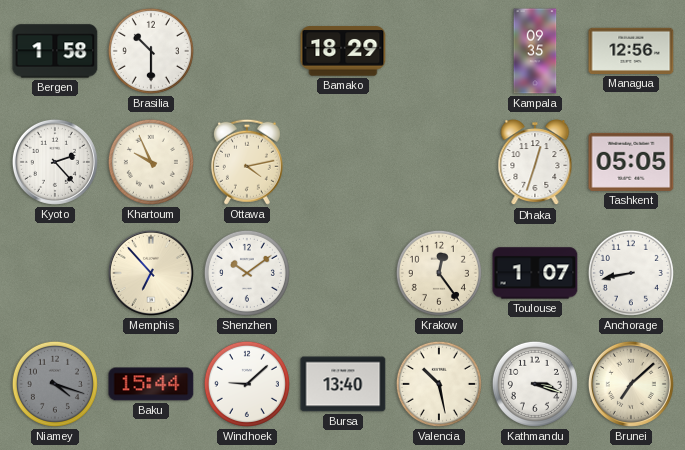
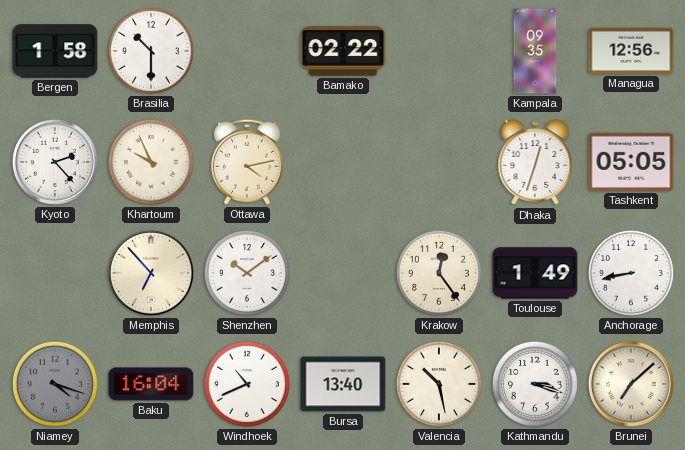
Bamako: 18:29 -> 02:22
Toulouse: 1:07 -> 1:49
Baku: 15:44 -> 16:04
Windhoek: 9:08 -> 10:41
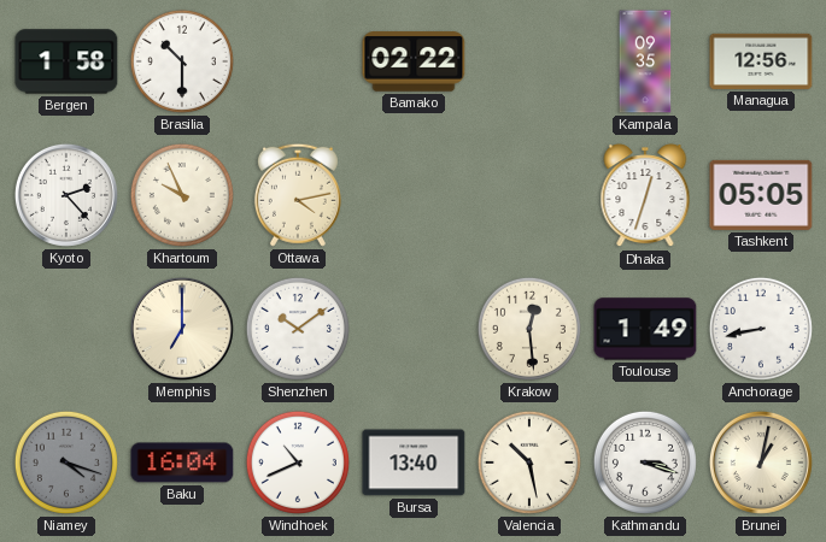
Memphis: 6:53 -> 7:00
Krakow: 12:24 -> 12:29
Brunei: 7:08 -> 1:02
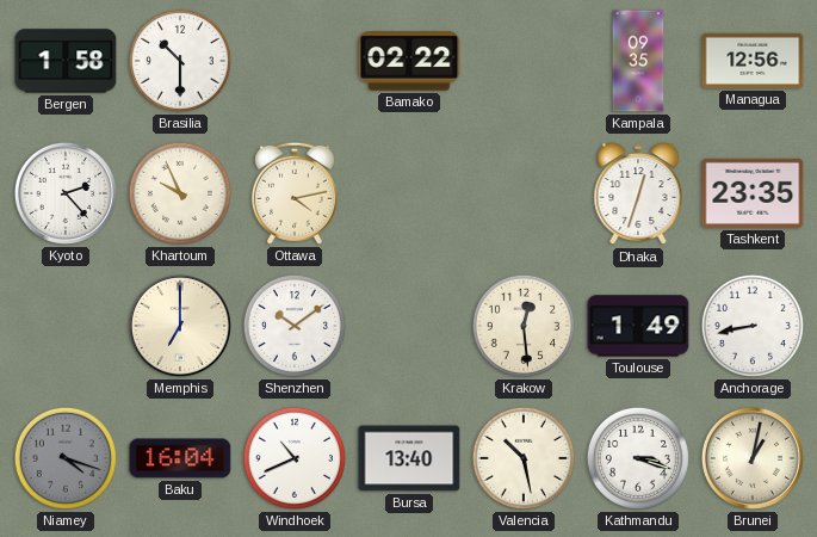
Tashkent: 05:05 -> 23:35
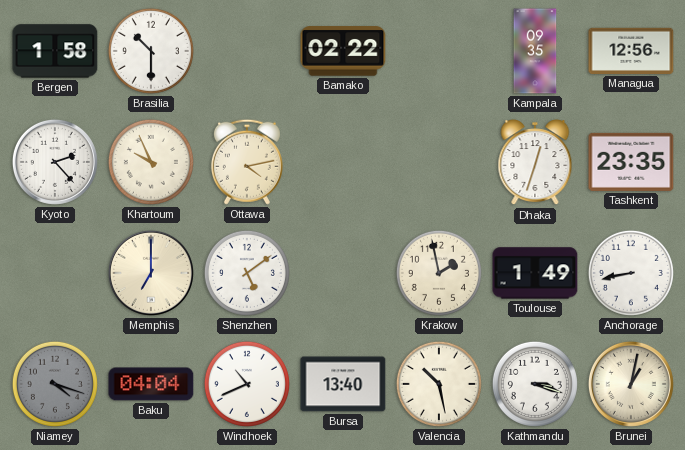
Shenzhen: 10:09 -> 5:09
Krakow: 12:29 -> 1:58
Baku: 16:04 -> 04:04
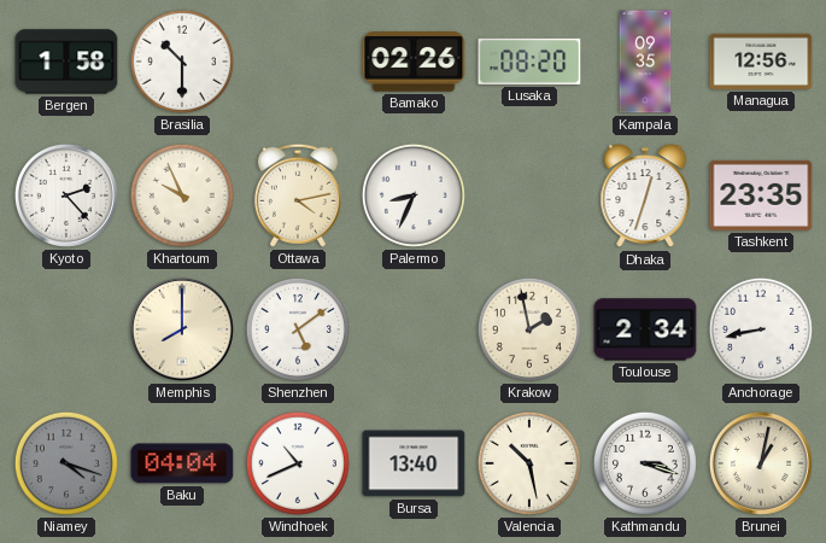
Bamako: 02:22 -> 02:26
Lusaka: none -> 08:20
Palermo: none -> 8:34
Memphis: 7:00 -> 8:00
Toulouse: 1:49 -> 2:34
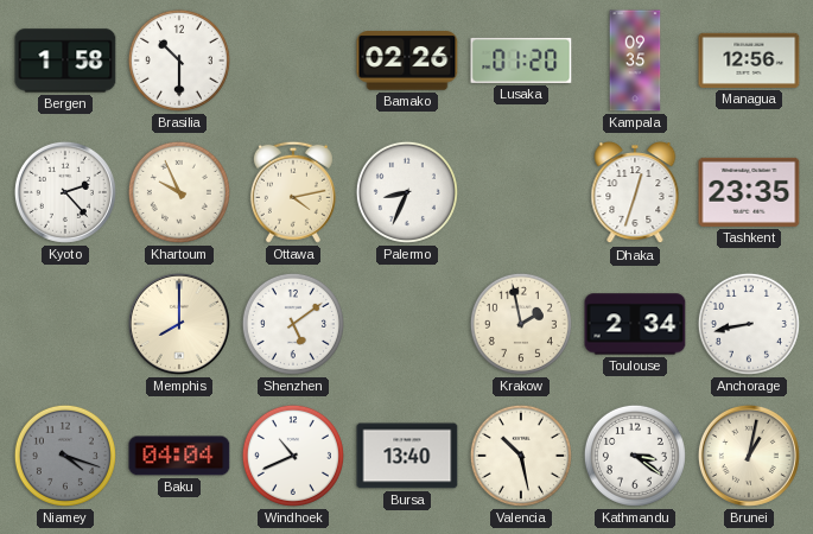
Lusaka: 08:20 -> 01:20
Kathmandu: 3:18 -> 3:21
